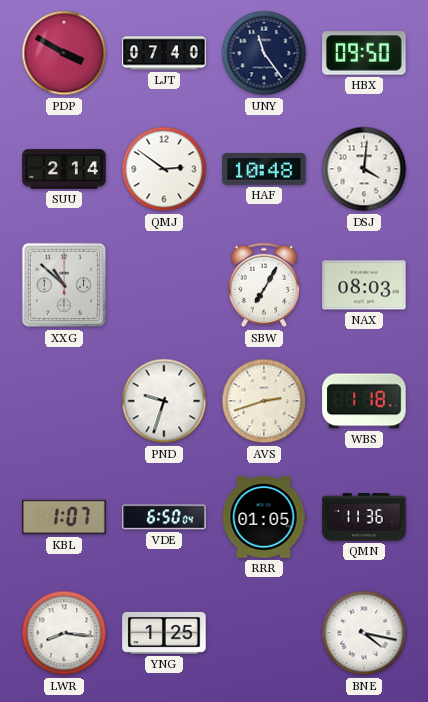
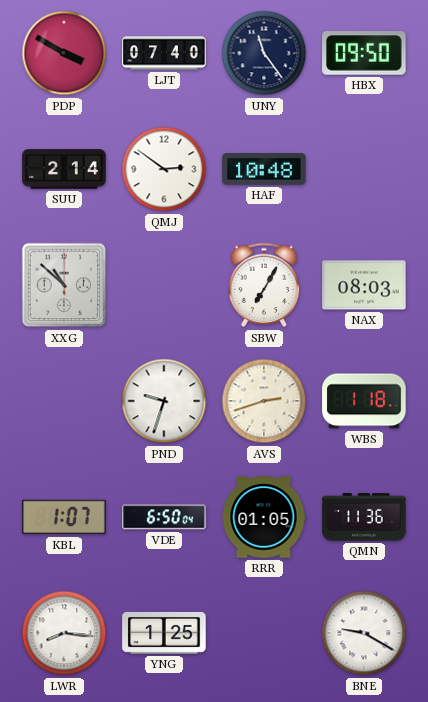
DSJ: 4:01 -> none
BNE: 4:17 -> 9:20
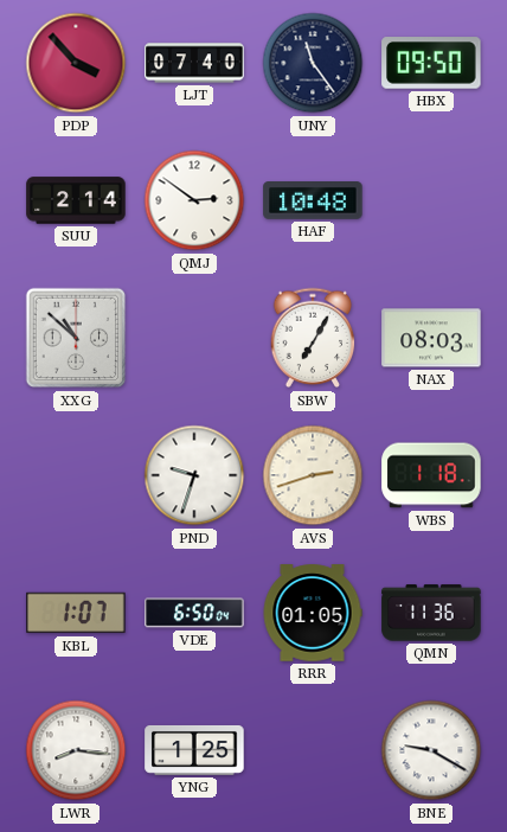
PDP: 3:50 -> 3:53
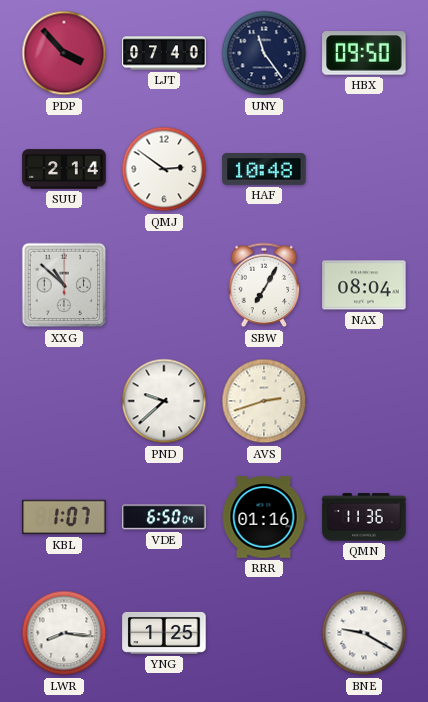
NAX: 08:03 -> 08:04
PND: 9:33 -> 9:38
WBS: 1:18 -> none
RRR: 01:05 -> 01:16
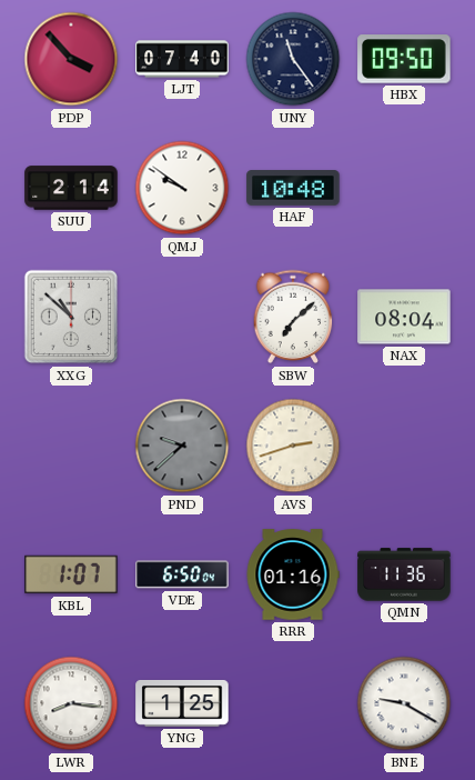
QMJ: 2:51 -> 9:51
SBW: 7:05 -> 7:08
PND dial: white -> grey
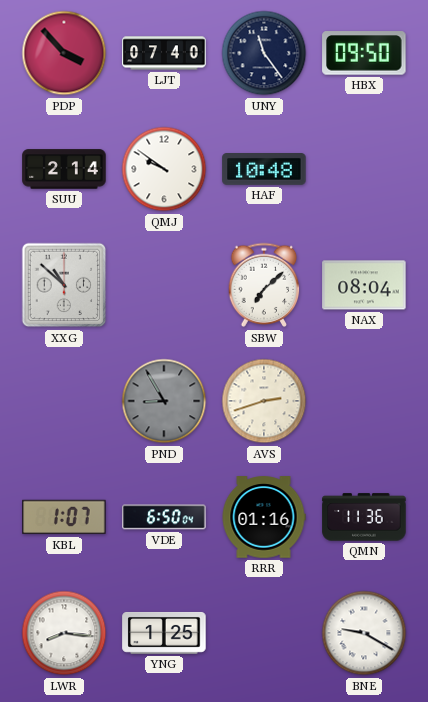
PND: 9:38 -> 8:55
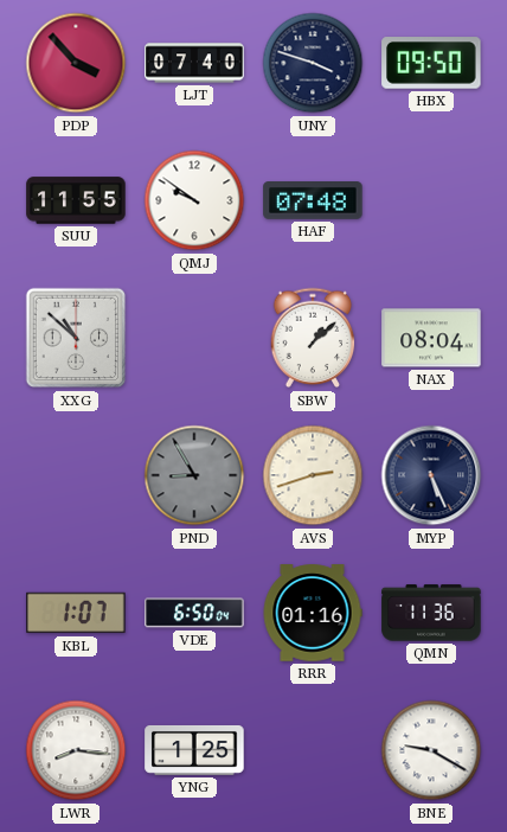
UNY: 11:24 -> 3:48
SUU: 2:14 -> 11:55
HAF: 10:48 -> 07:48
SBW: 7:08 -> 1:08
MYP: none -> 5:26
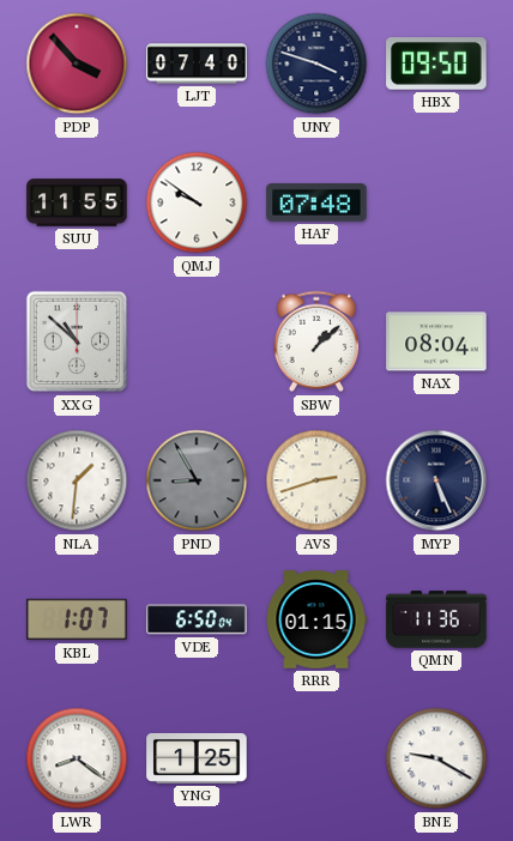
NLA: none -> 1:31
RRR: 01:16 -> 01:15
LWR: 8:16 -> 8:21
